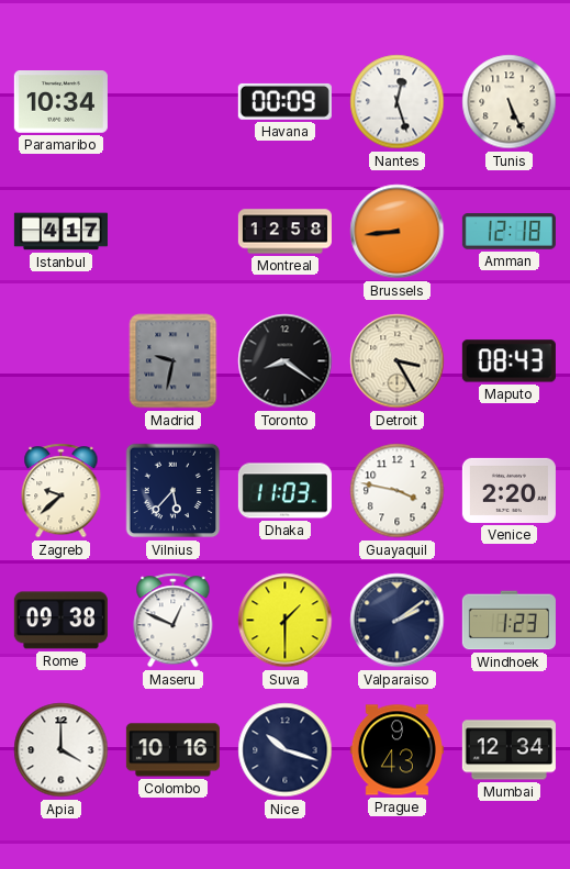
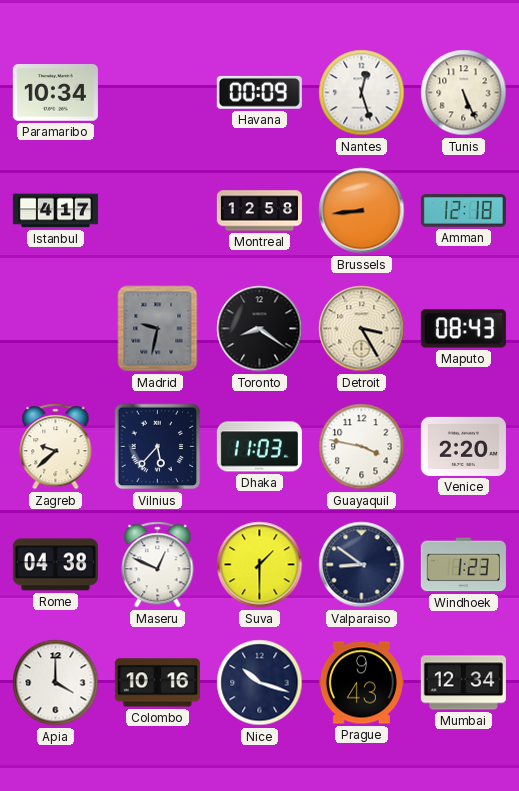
Rome: 09:38 -> 04:38
Valparaiso: 2:09 -> 8:51
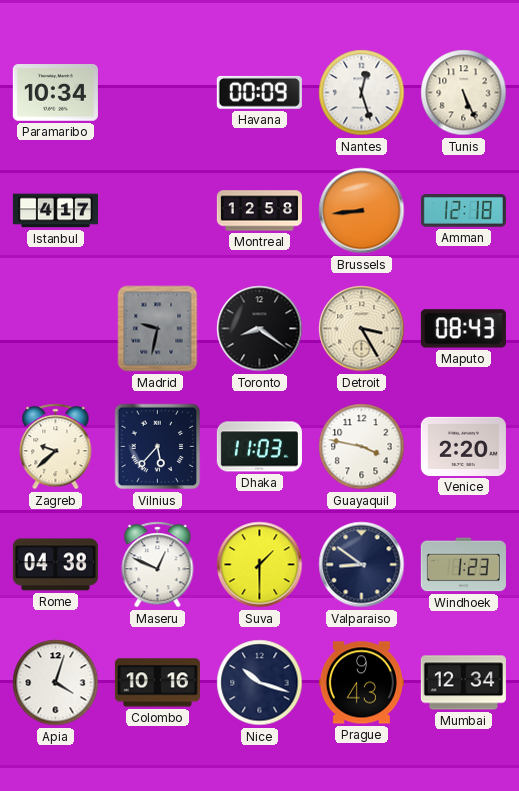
Apia: 4:00 -> 4:03
